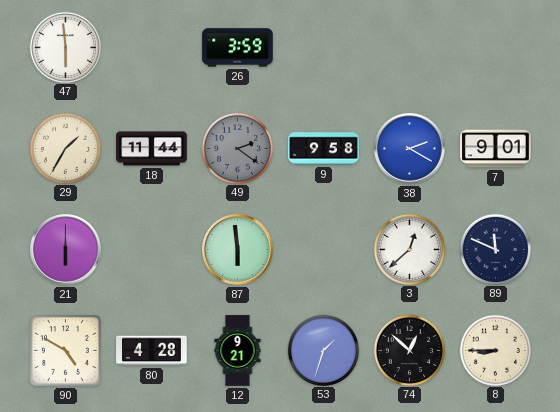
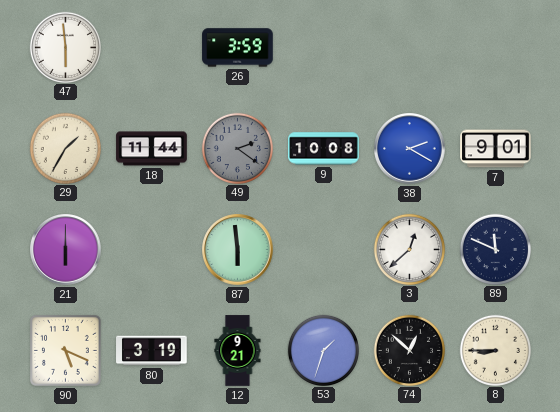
9: 9:58 -> 10:08
90: 4:50 -> 5:19
80: 4:28 -> 3:19
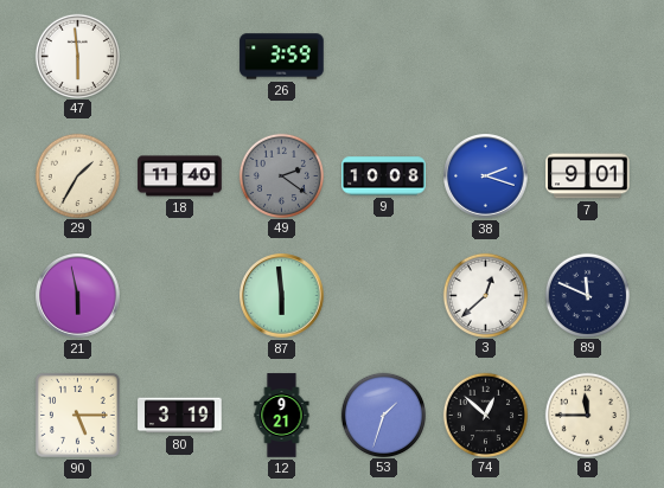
18: 11:44 -> 11:40
38: 2:20 -> 2:18
21: 6:00 -> 5:58
90: 5:19 -> 5:15
8: 8:45 -> 11:45
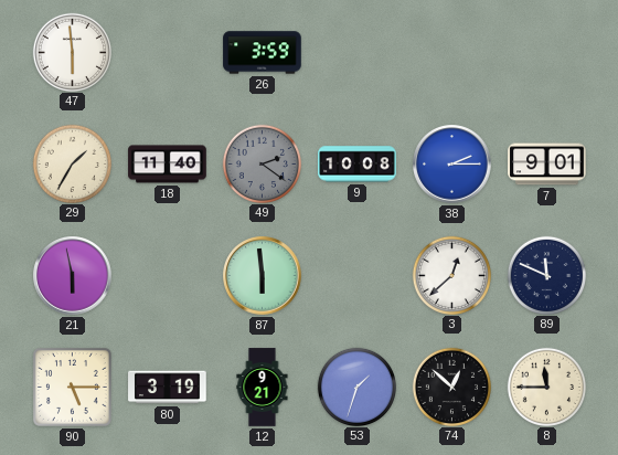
38: 2:18 -> 2:15
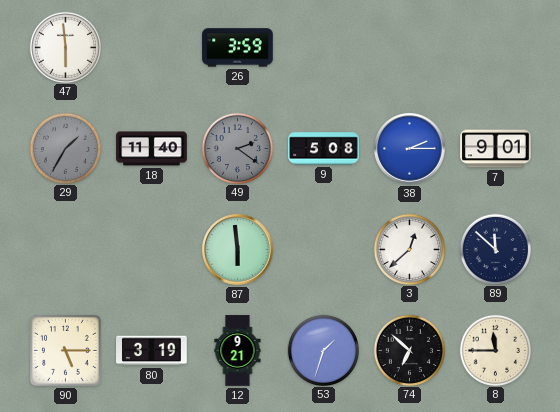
29 dial: cream -> grey
9: 10:08 -> 5:08
21: 5:58 -> none
89: 11:49 -> 11:52
74: 12:52 -> 6:52
